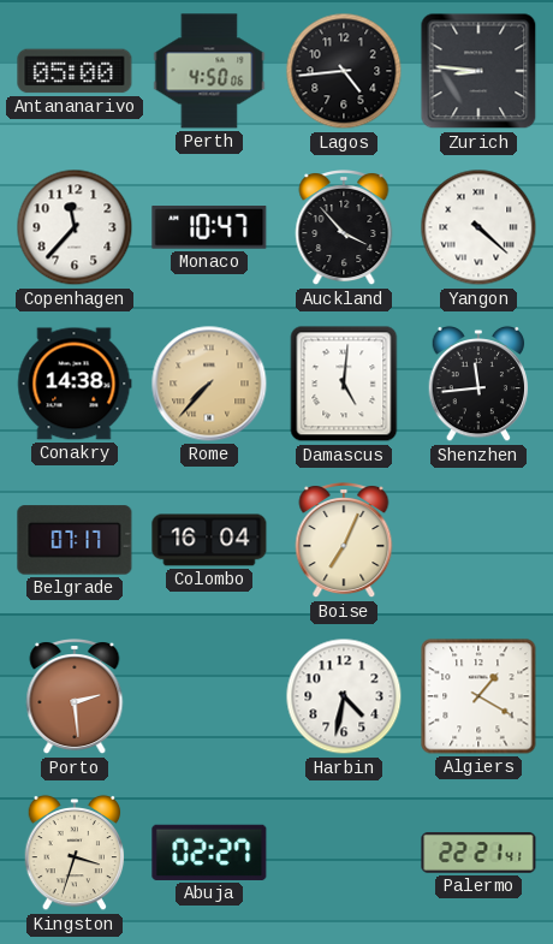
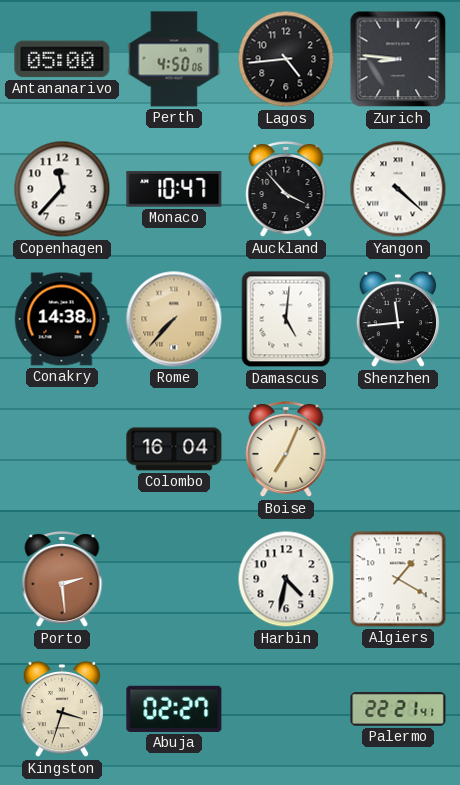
Belgrade: 07:17 -> none
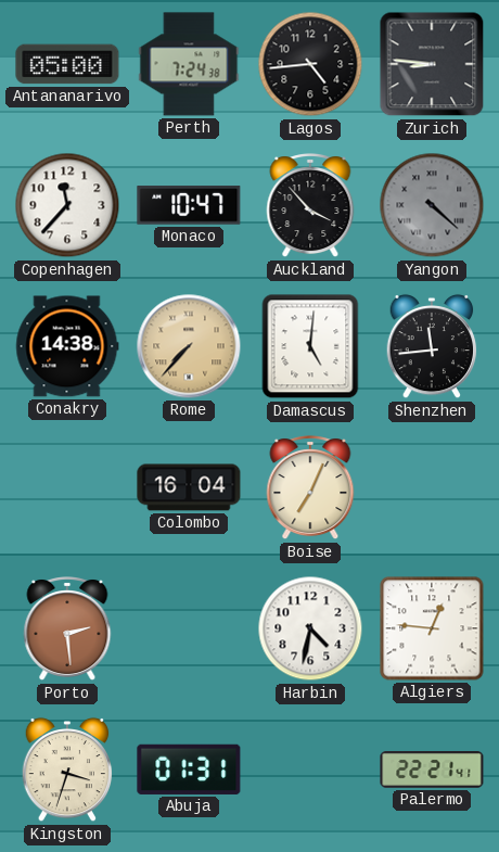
Perth: 4:50 -> 7:24
Yangon dial: white -> grey
Algiers: 1:20 -> 12:46
Abuja: 02:27 -> 01:31
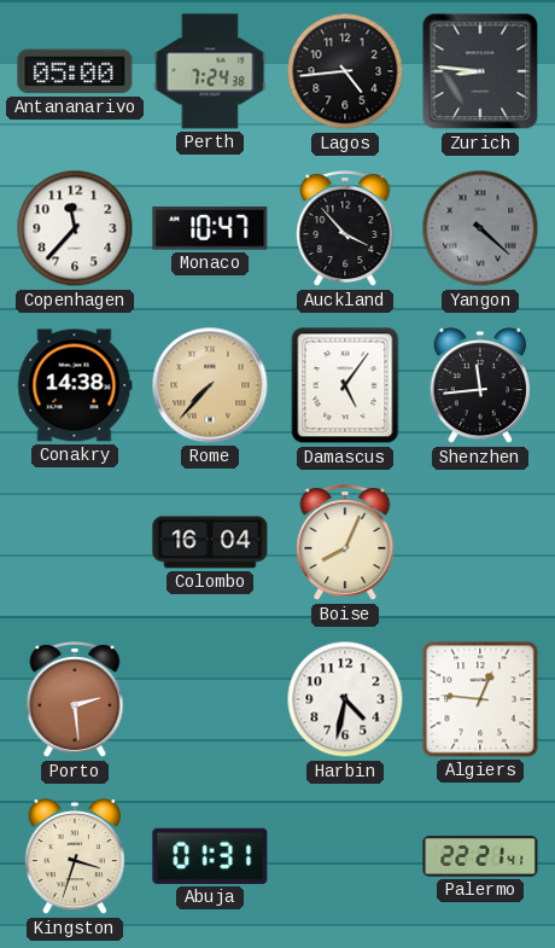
Damascus: 5:01 -> 5:06
Boise: 7:04 -> 8:04
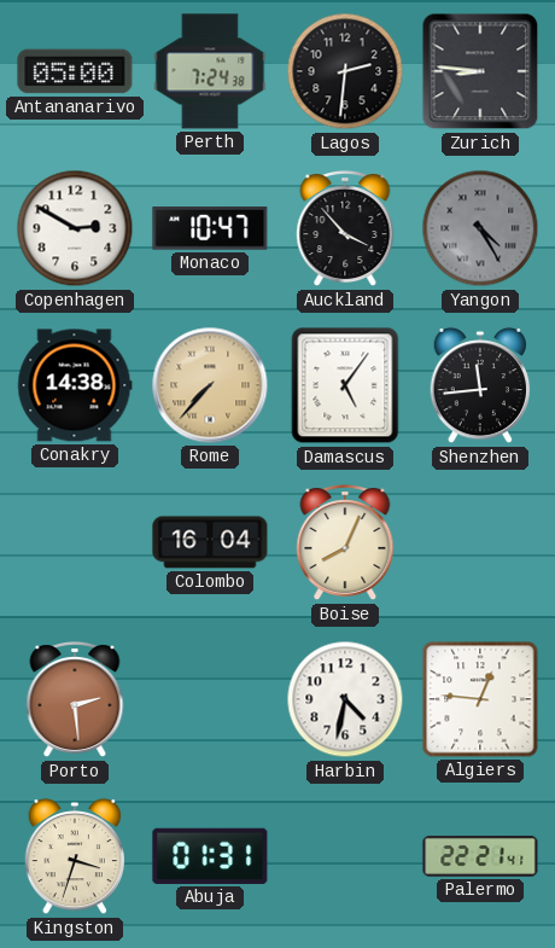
Lagos: 4:44 -> 2:31
Copenhagen: 11:37 -> 2:50
Yangon: 4:22 -> 4:25
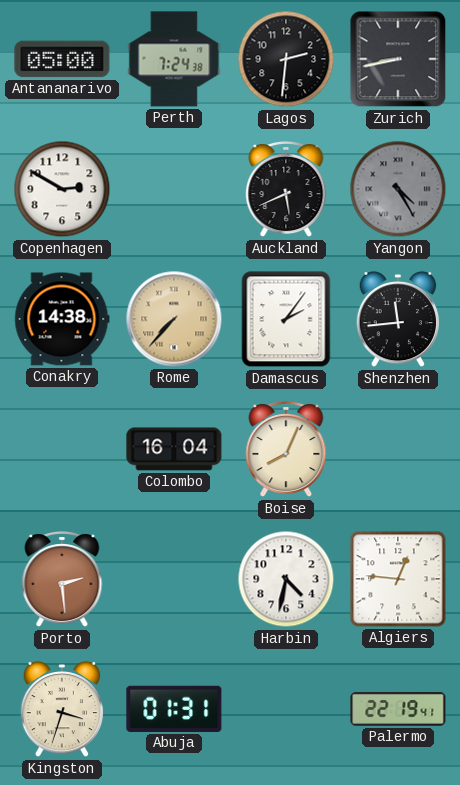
Zurich: 8:46 -> 8:43
Monaco: 10:47 -> none
Auckland: 3:53 -> 5:41
Damascus: 5:06 -> 2:06
Palermo: 22:21 -> 22:19
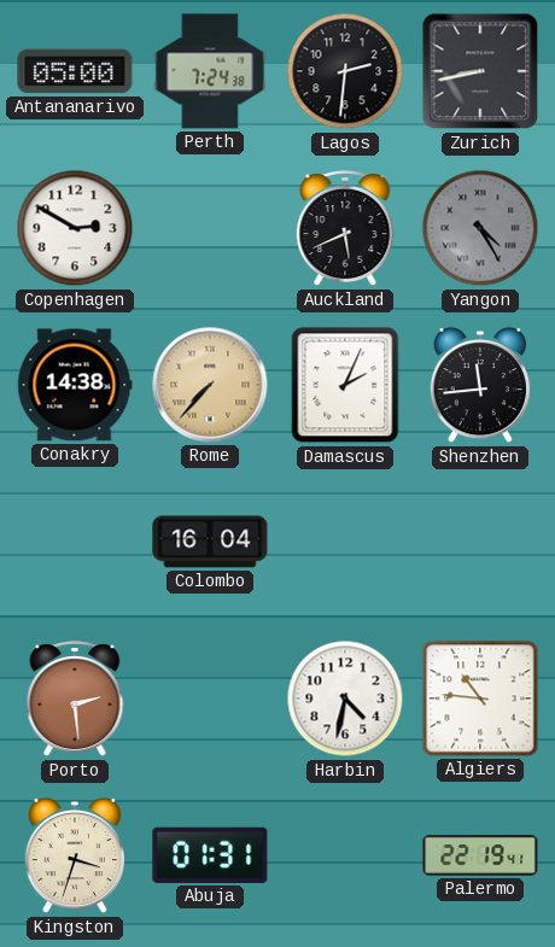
Damascus: 2:06 -> 2:04
Boise: 8:04 -> none
Algiers: 12:46 -> 10:46
